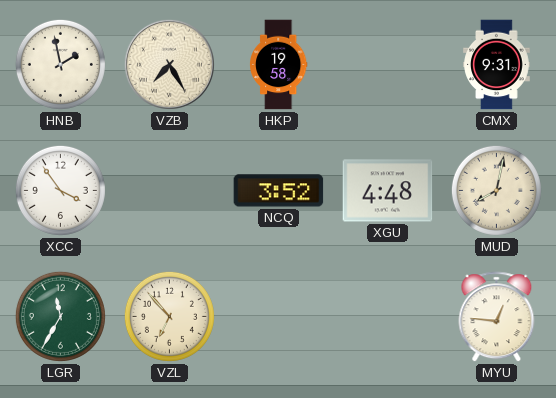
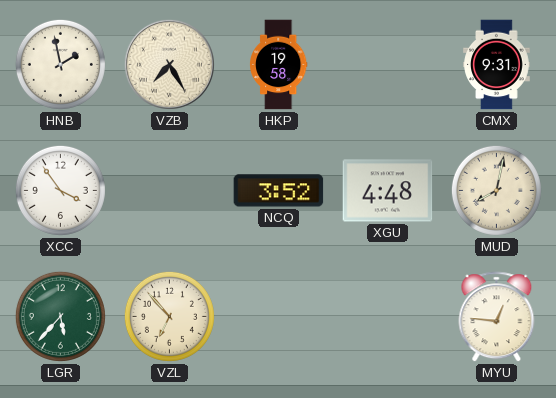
LGR: 11:35 -> 5:37
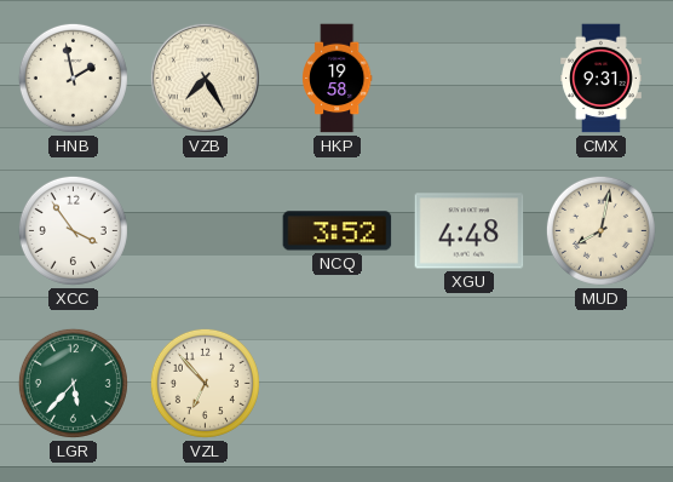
MYU: 12:46 -> none
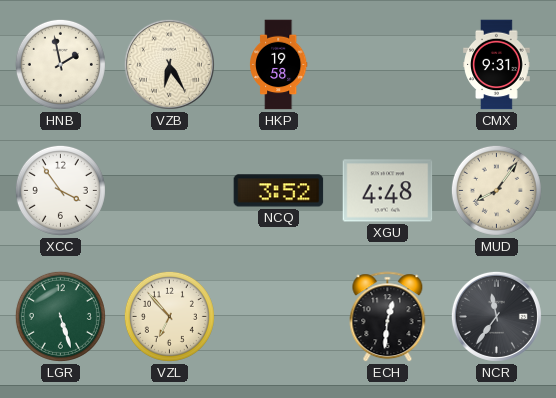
VZB: 7:25 -> 6:25
MUD: 8:02 -> 8:06
LGR: 5:37 -> 5:27
ECH: none -> 12:31
NCR: none -> 11:36
